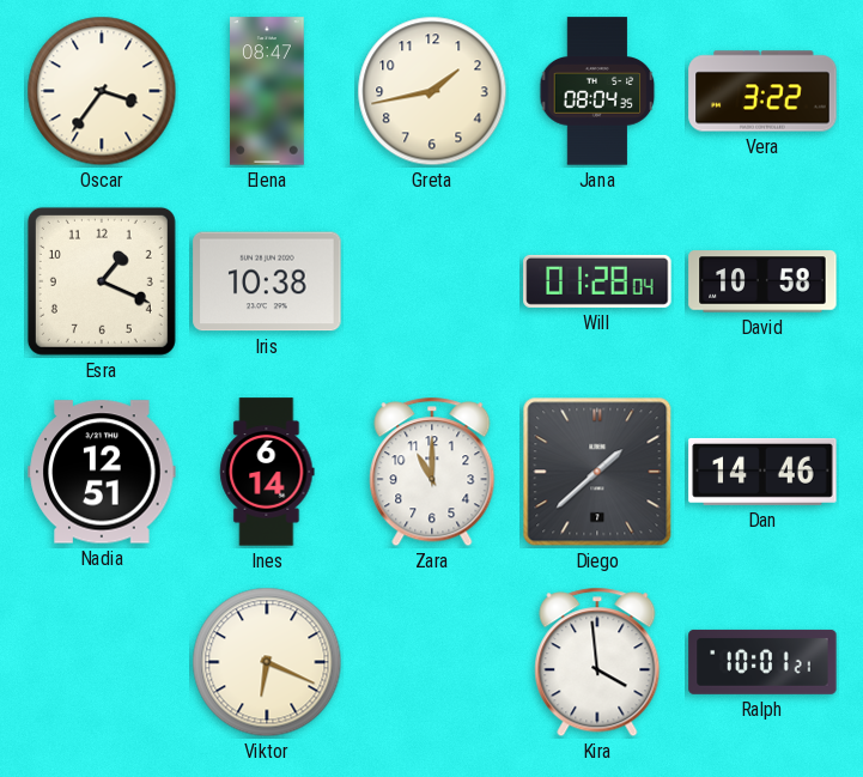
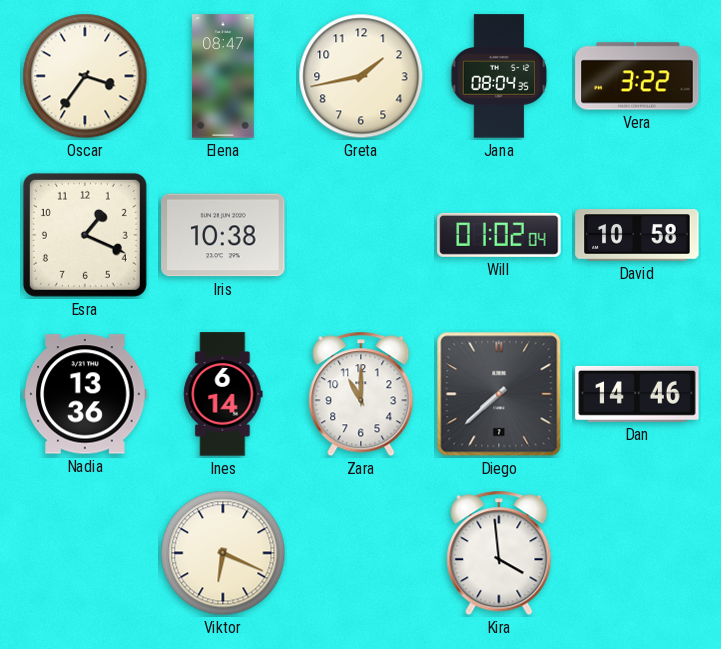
Will: 01:28 -> 01:02
Nadia: 12:51 -> 13:36
Diego: 1:38 -> 7:38
Ralph: 10:01 -> none
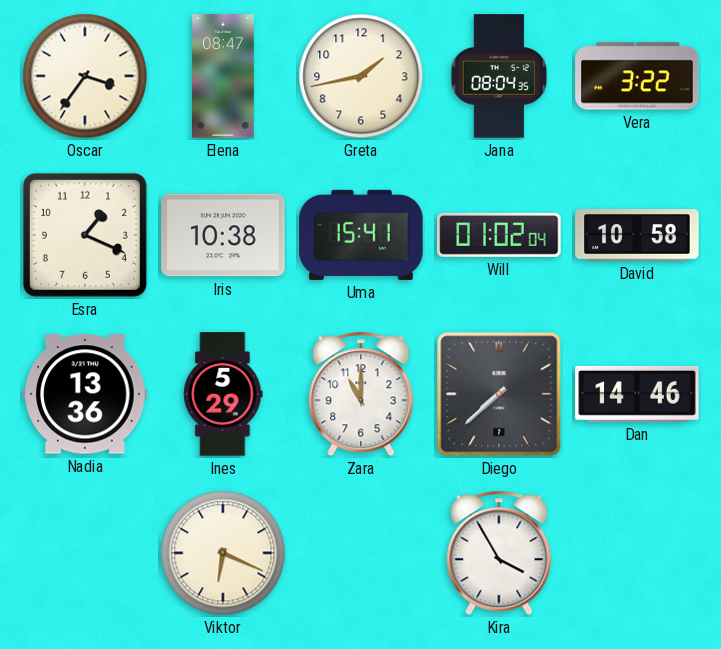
Uma: none -> 15:41
Ines: 6:14 -> 5:29
Kira: 3:59 -> 3:55
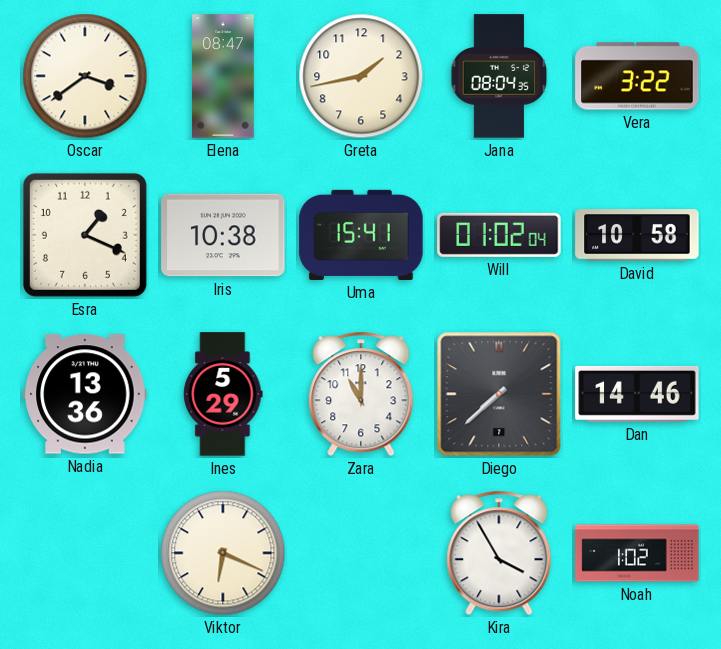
Oscar: 3:36 -> 3:39
Noah: none -> 1:02
